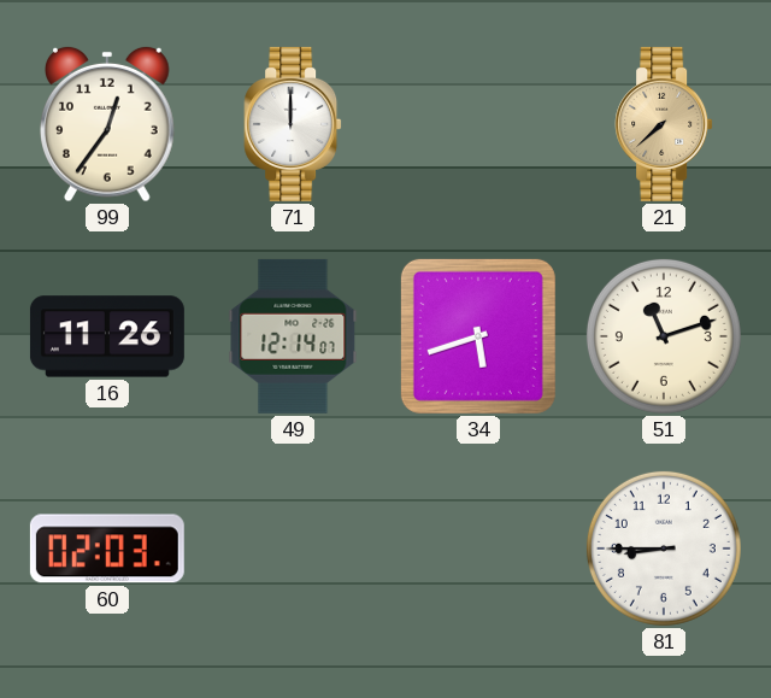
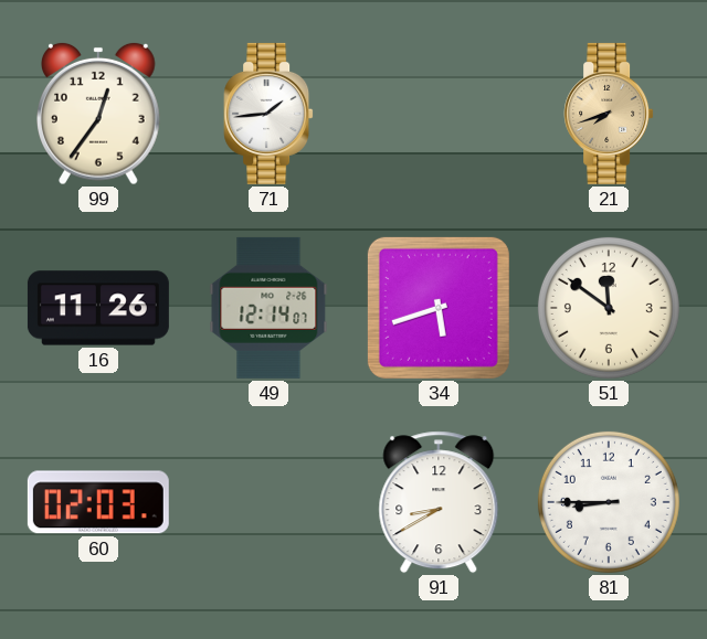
71: 12:00 -> 1:44
21: 7:38 -> 7:42
51: 11:12 -> 11:51
91: none -> 8:40
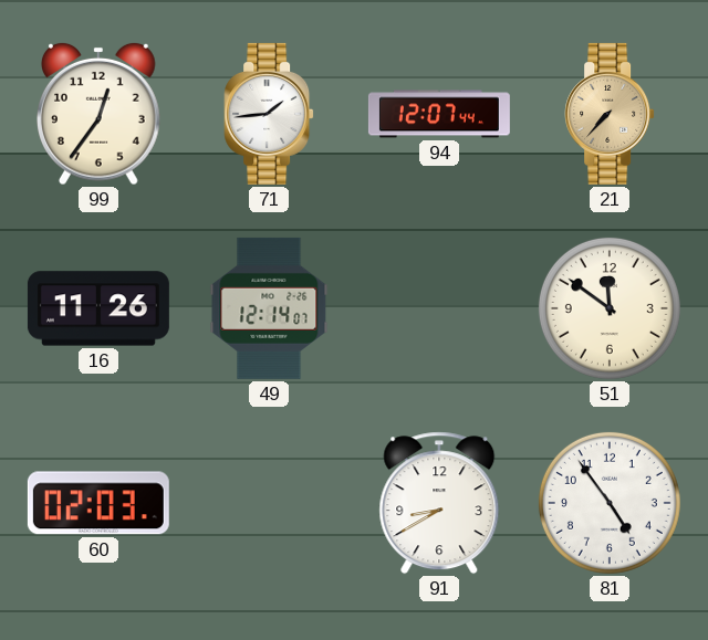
94: none -> 12:07
21: 7:42 -> 7:37
34: 5:42 -> none
81: 8:45 -> 4:54
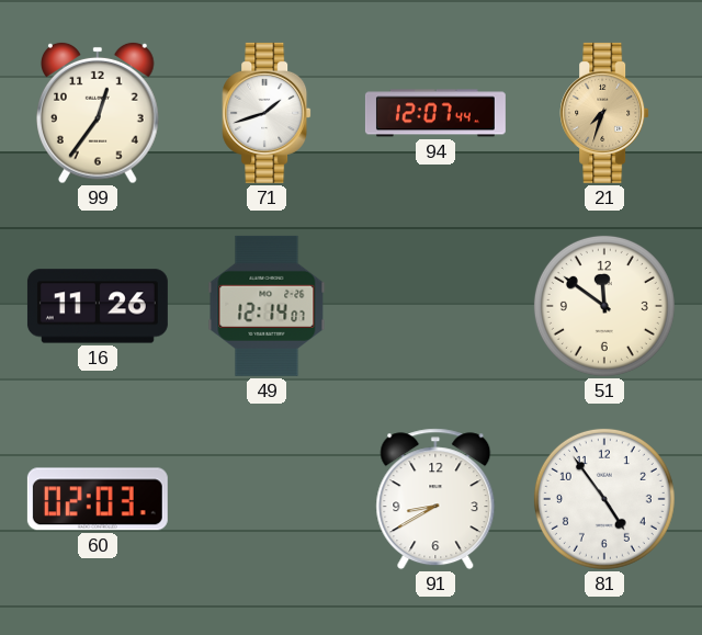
71: 1:44 -> 1:42
21: 7:37 -> 7:33
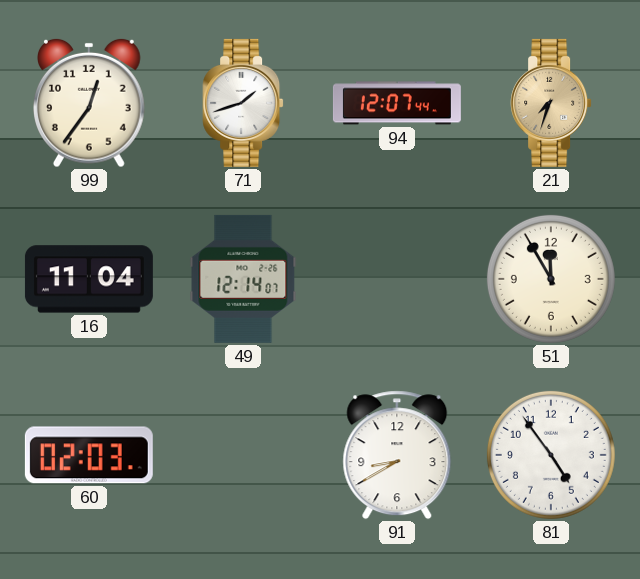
16: 11:26 -> 11:04
51: 11:51 -> 11:55
